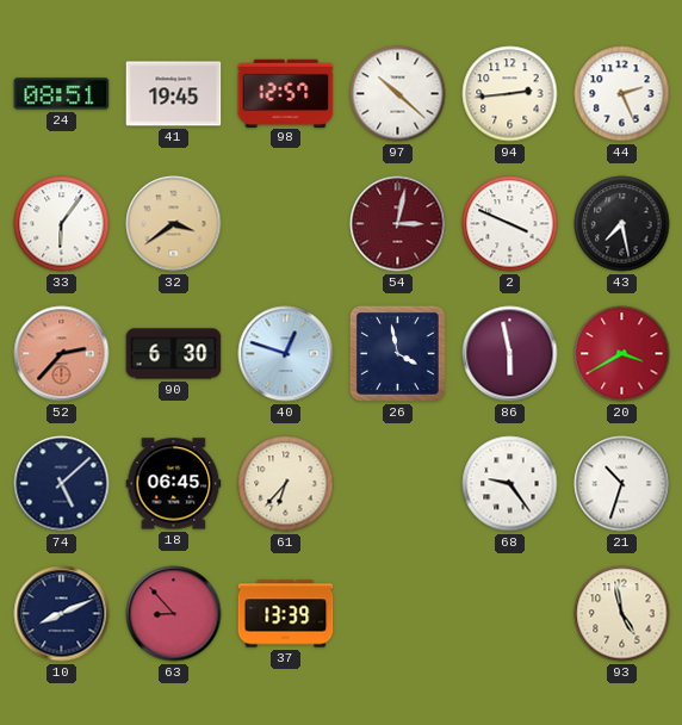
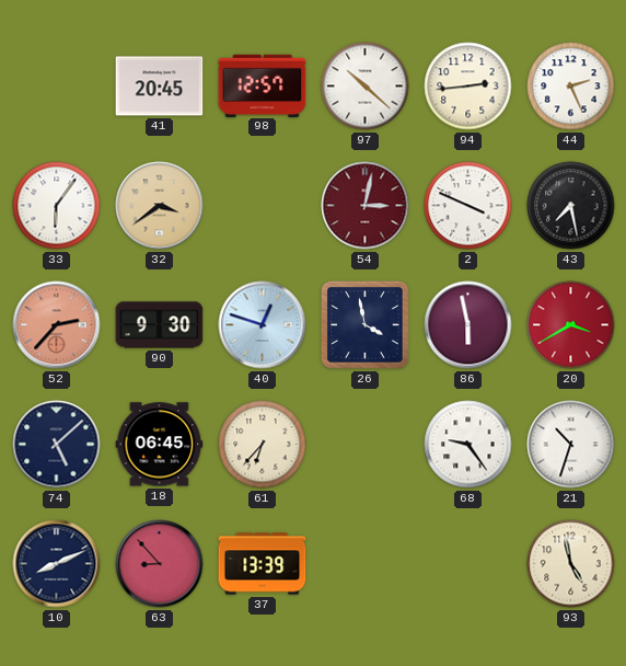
24: 08:51 -> none
41: 19:45 -> 20:45
90: 6:30 -> 9:30
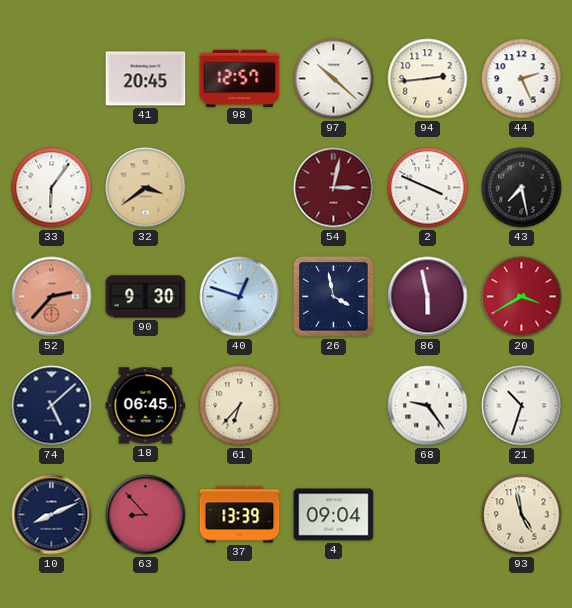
4: none -> 09:04
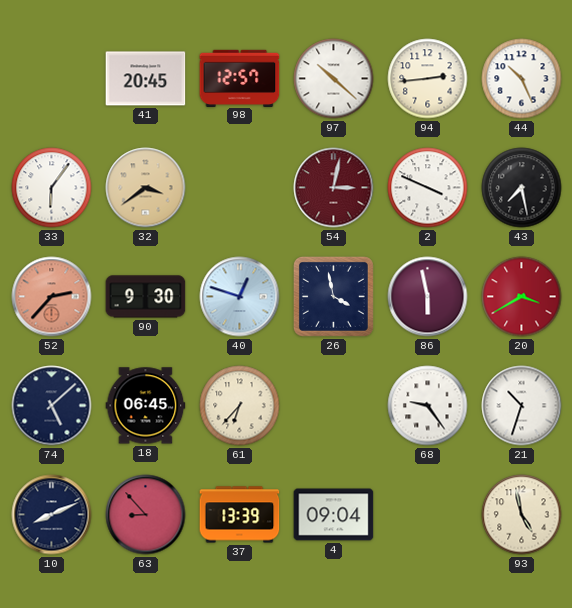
44: 2:26 -> 10:26
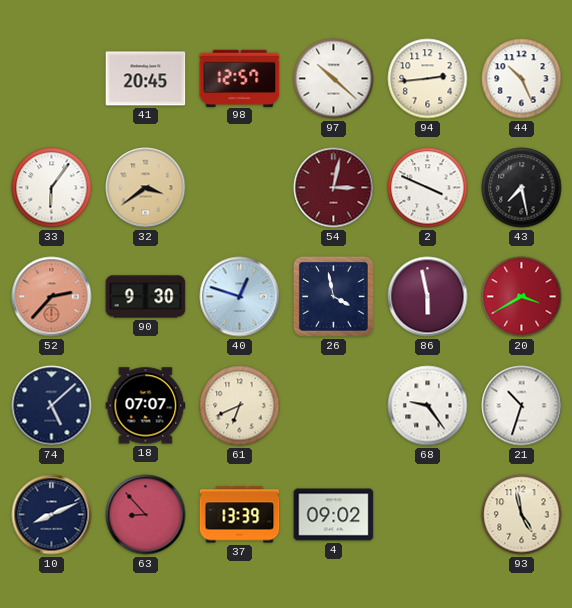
18: 06:45 -> 07:07
61: 6:37 -> 6:41
4: 09:04 -> 09:02
